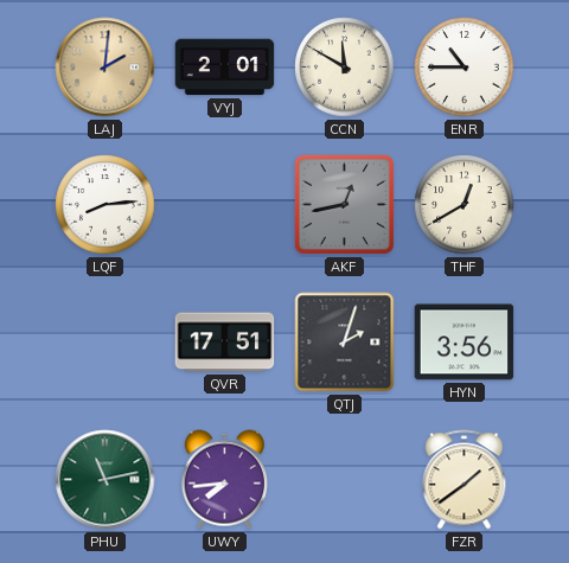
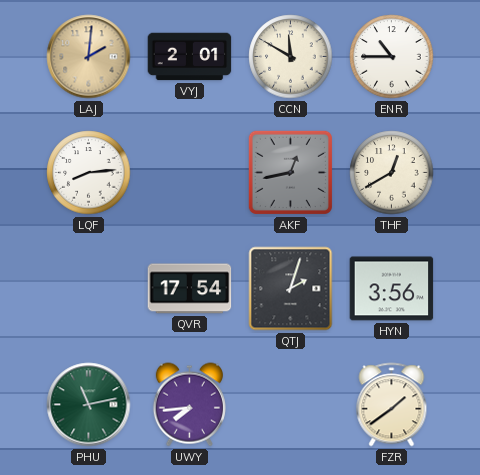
QVR: 17:51 -> 17:54
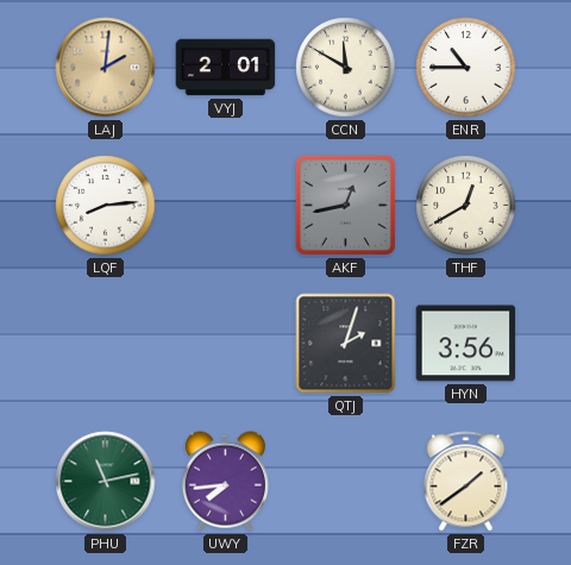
QVR: 17:54 -> none
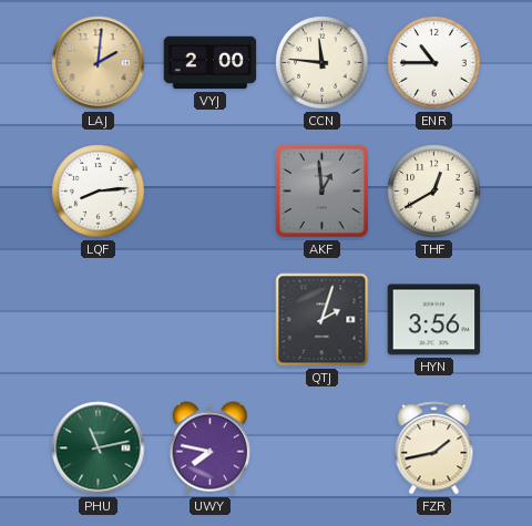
VYJ: 2:01 -> 2:00
CCN: 11:50 -> 11:46
AKF: 12:43 -> 12:59
UWY: 7:44 -> 7:47
FZR: 1:39 -> 1:43
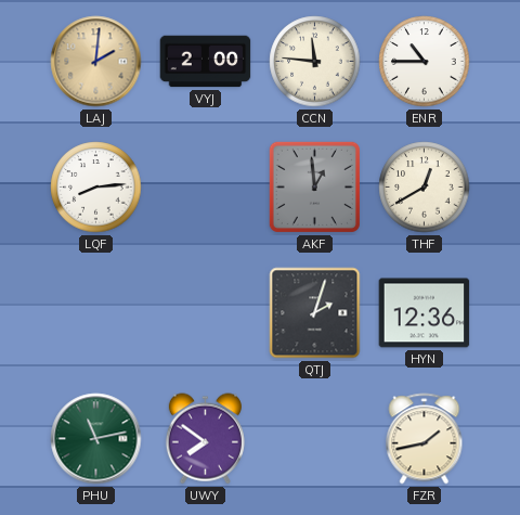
HYN: 3:56 -> 12:36
UWY: 7:47 -> 7:51
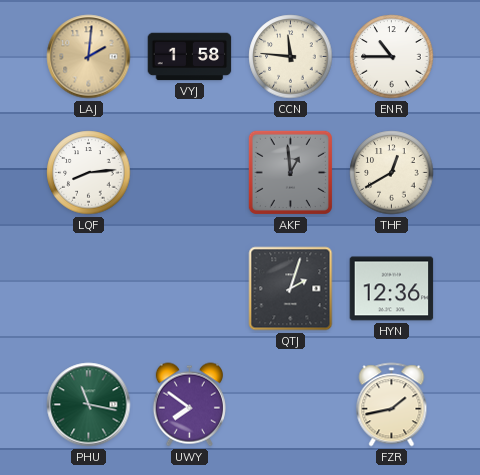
VYJ: 2:00 -> 1:58
PHU: 11:13 -> 11:17
